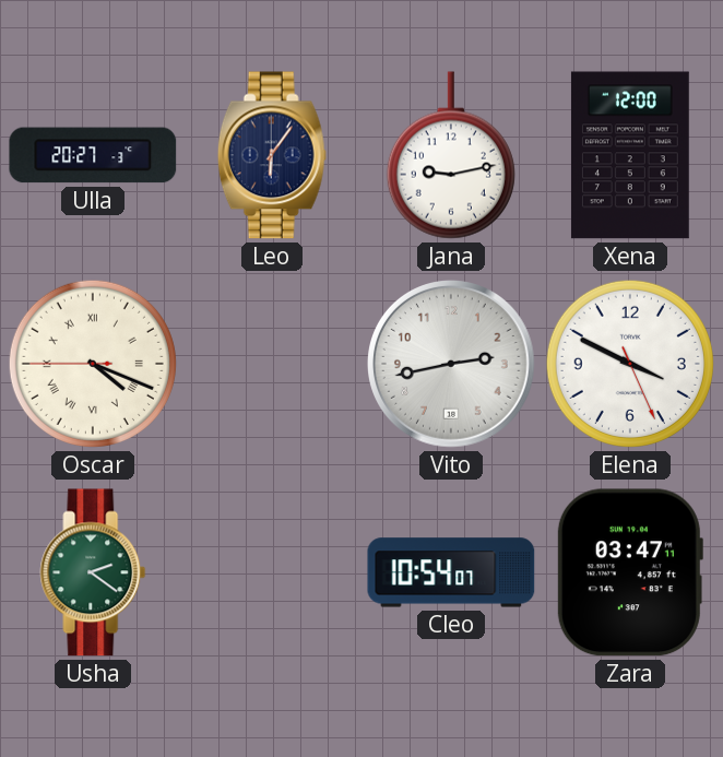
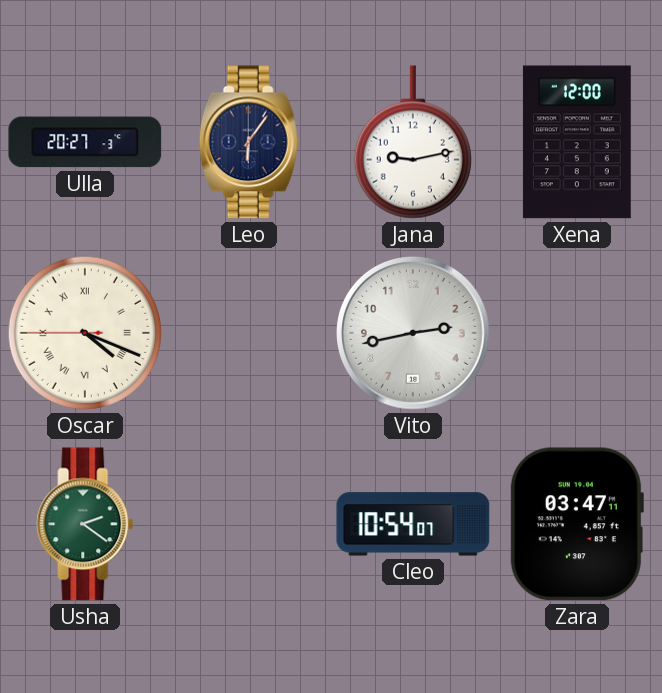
Elena: 3:49 -> none
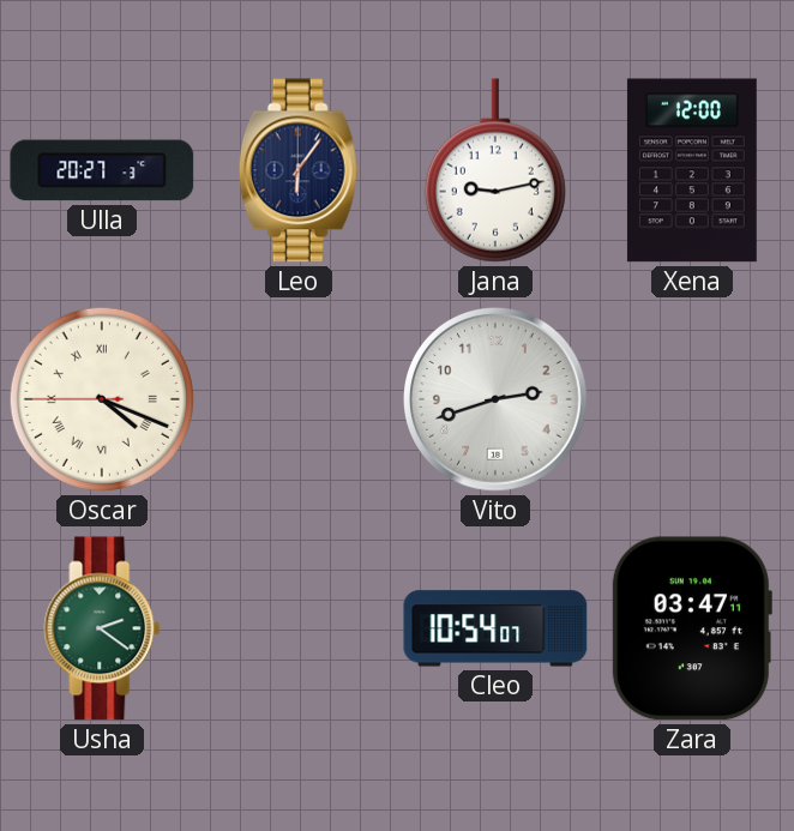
Vito: 2:43 -> 2:42
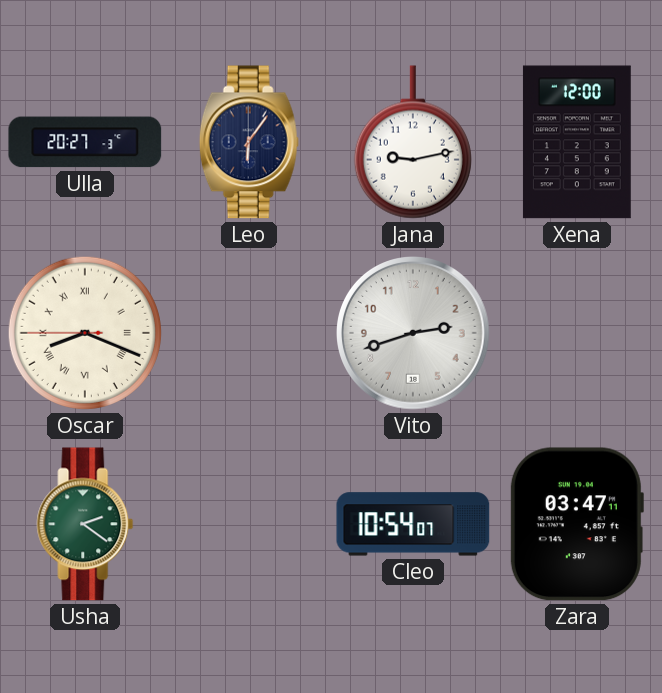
Oscar: 4:18 -> 8:18
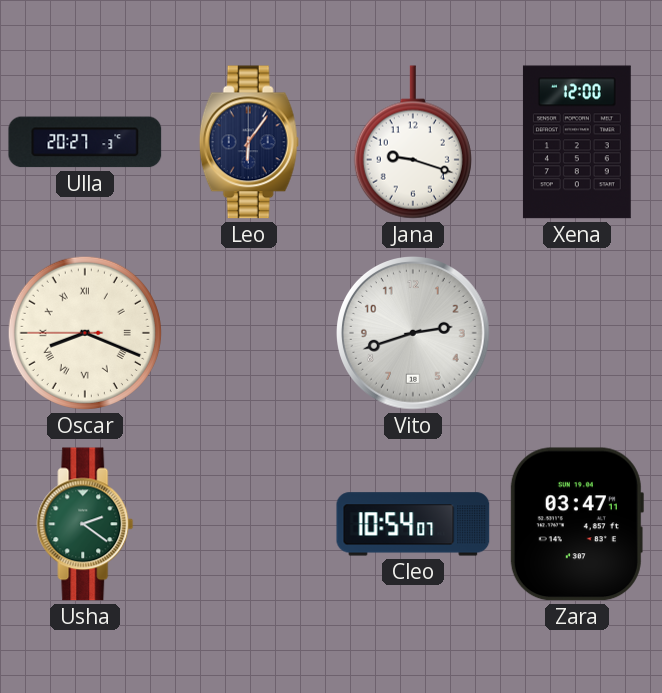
Jana: 9:13 -> 9:18
